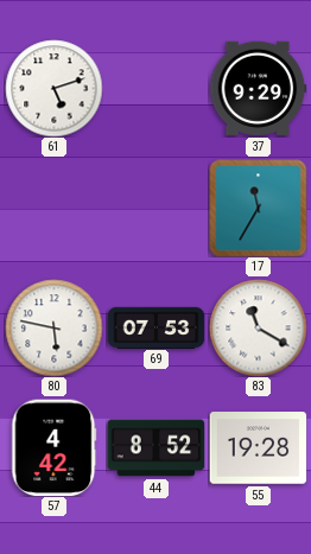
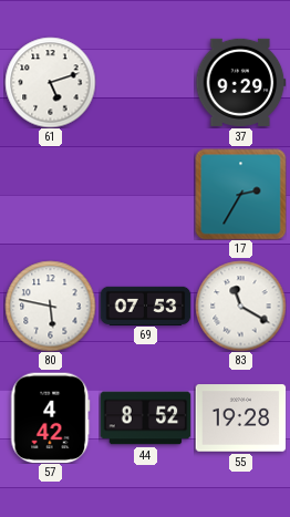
17: 11:35 -> 2:35
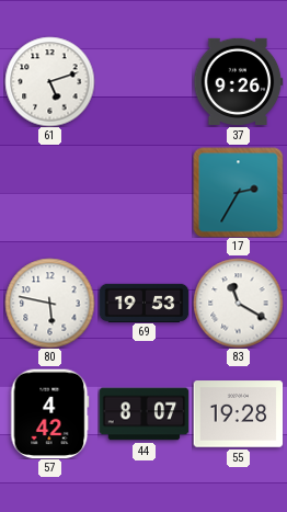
37: 9:29 -> 9:26
69: 07:53 -> 19:53
44: 8:52 -> 8:07
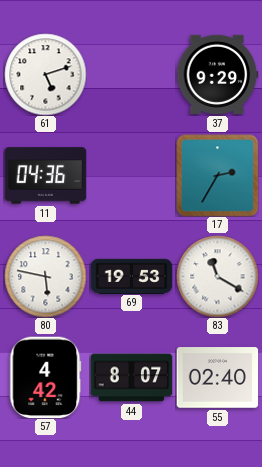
37: 9:26 -> 9:29
11: none -> 04:36
55: 19:28 -> 02:40
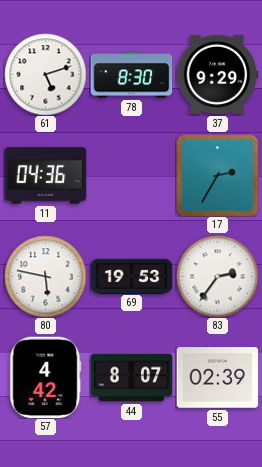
78: none -> 8:30
83: 11:20 -> 2:36
55: 02:40 -> 02:39
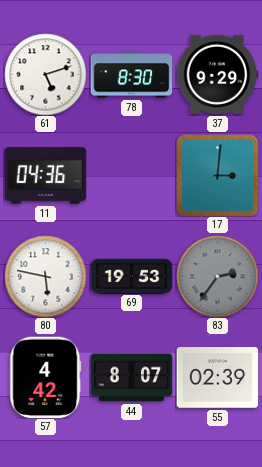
17: 2:35 -> 3:01
83 dial: white -> grey
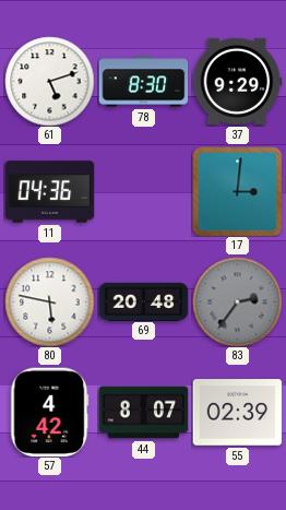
69: 19:53 -> 20:48
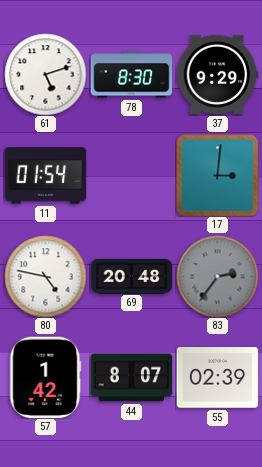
11: 04:36 -> 01:54
80: 5:47 -> 4:47
57: 4:42 -> 1:42
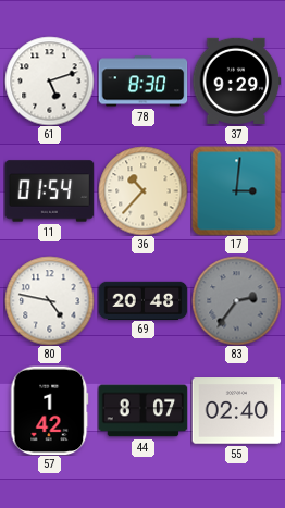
36: none -> 10:37
55: 02:39 -> 02:40
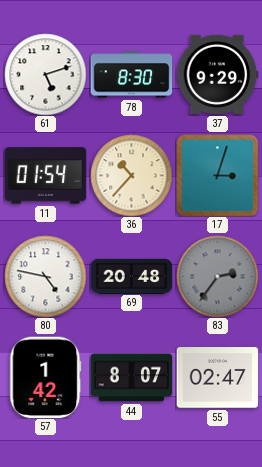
17: 3:01 -> 3:03
55: 02:40 -> 02:47
